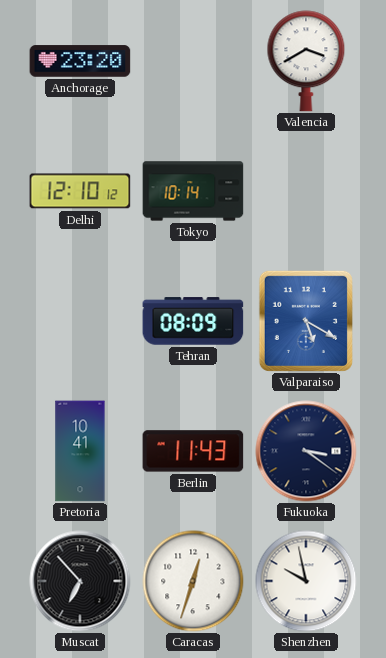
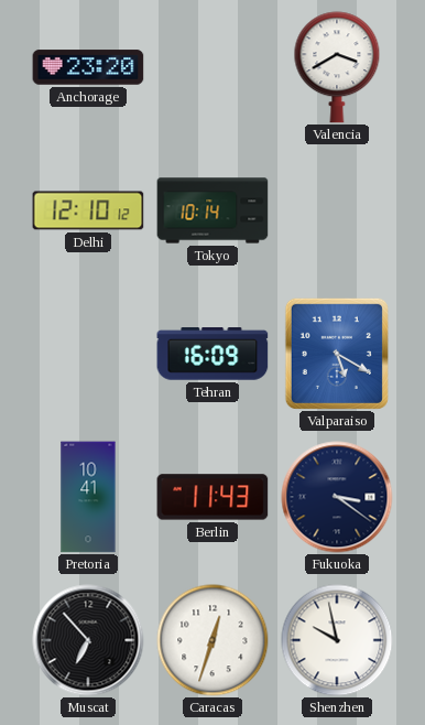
Tehran: 08:09 -> 16:09
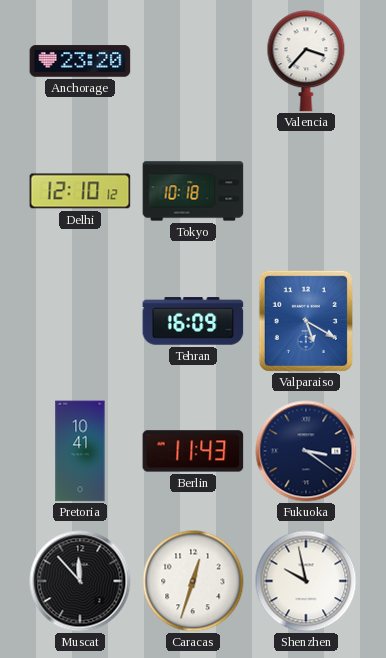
Valencia: 3:40 -> 3:37
Tokyo: 10:14 -> 10:18
Muscat: 6:53 -> 11:53
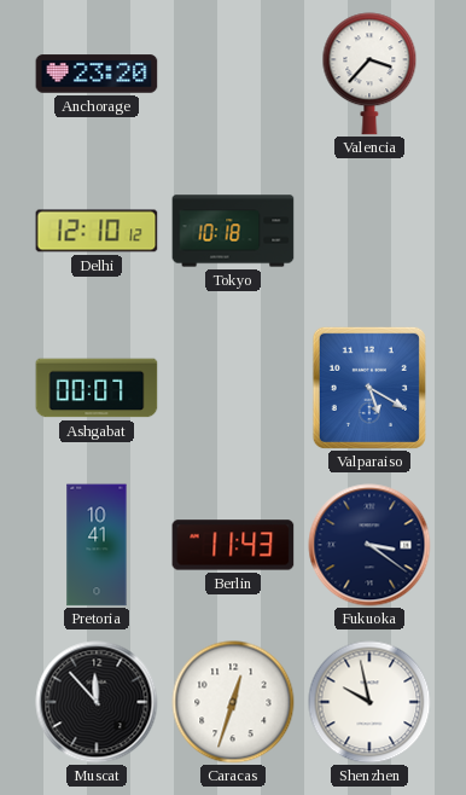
Ashgabat: none -> 00:07
Tehran: 16:09 -> none
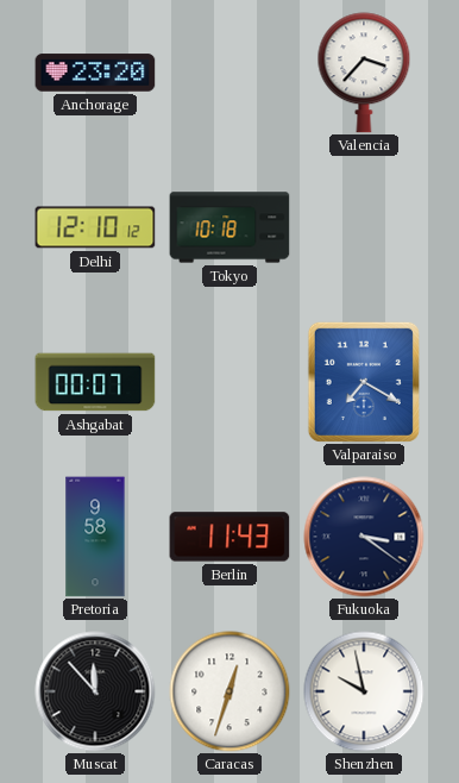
Valparaiso: 5:20 -> 7:20
Pretoria: 10:41 -> 9:58
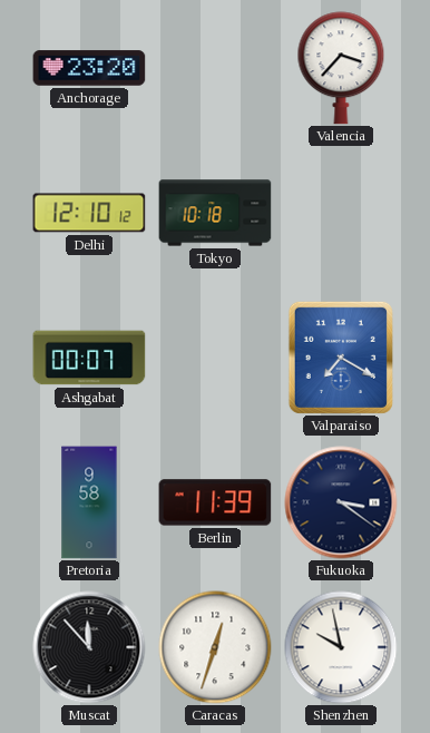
Berlin: 11:43 -> 11:39
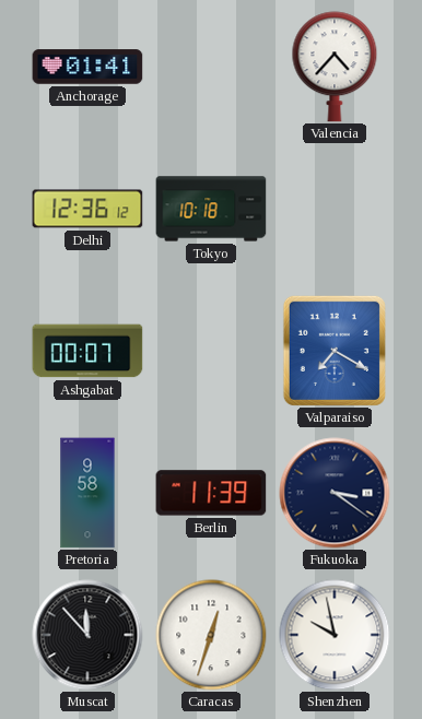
Anchorage: 23:20 -> 01:41
Valencia: 3:37 -> 4:37
Delhi: 12:10 -> 12:36
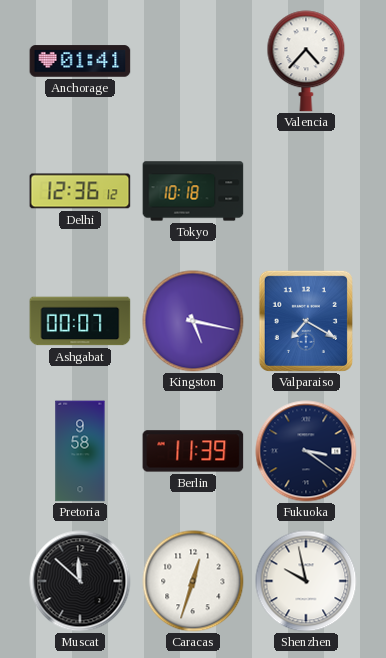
Kingston: none -> 5:17
Muscat: 11:53 -> 11:52
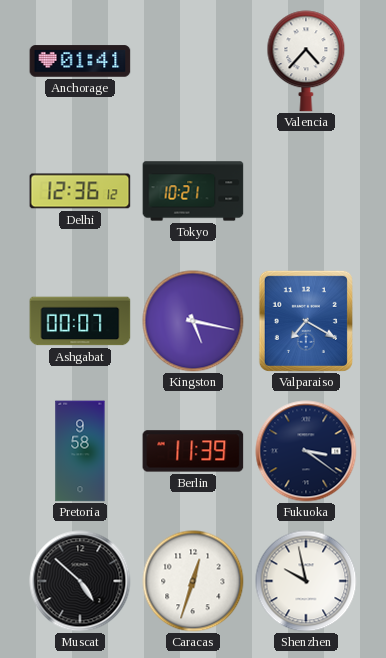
Tokyo: 10:18 -> 10:21
Muscat: 11:52 -> 4:52
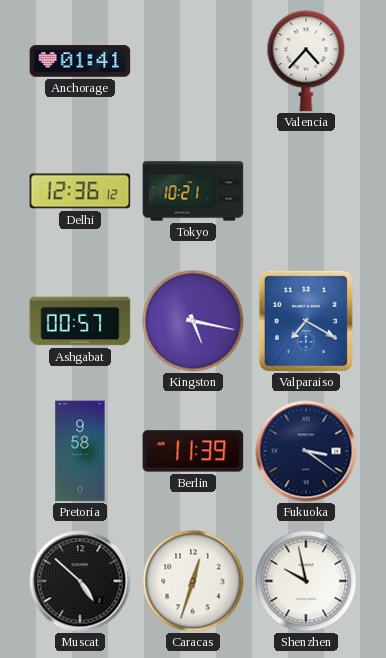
Ashgabat: 00:07 -> 00:57
